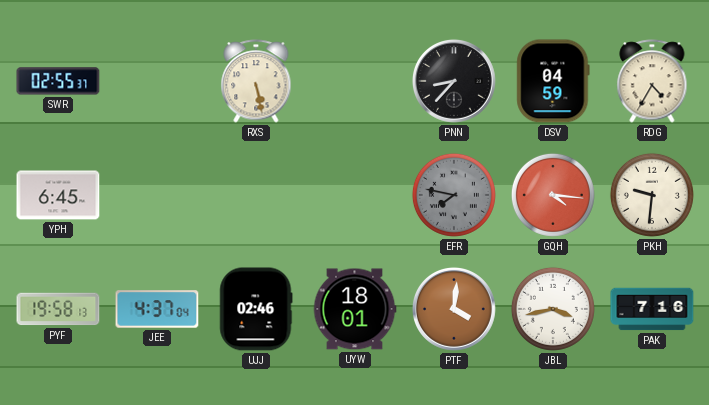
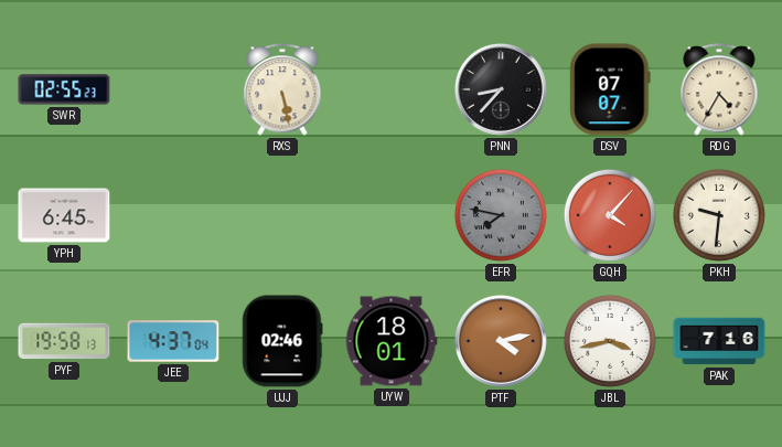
SWR: 02:55:37 -> 02:55:23
DSV: 04:59 -> 07:07
GQH: 4:16 -> 4:07
PTF: 4:01 -> 4:13
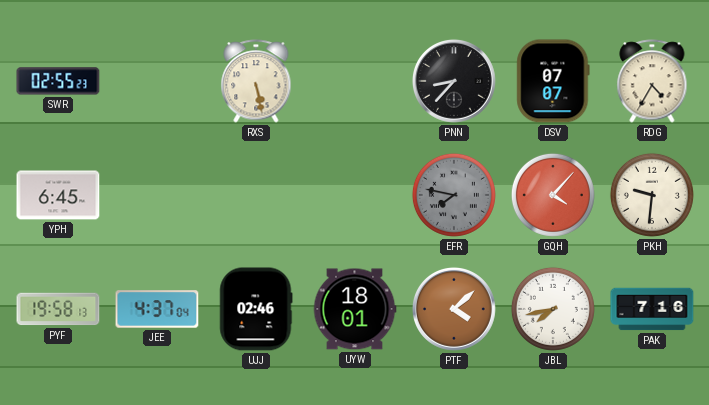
PTF: 4:13 -> 4:08
JBL: 3:43 -> 7:43
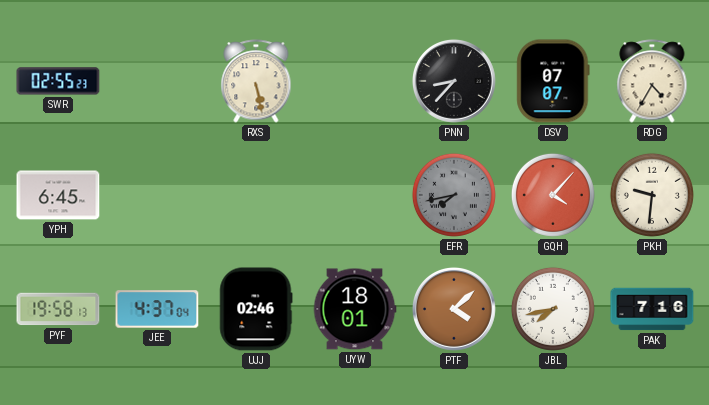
EFR: 7:47 -> 7:43
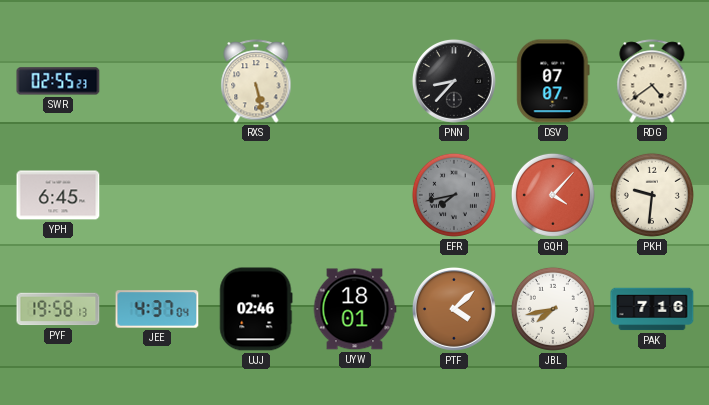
RDG: 4:35 -> 4:39
